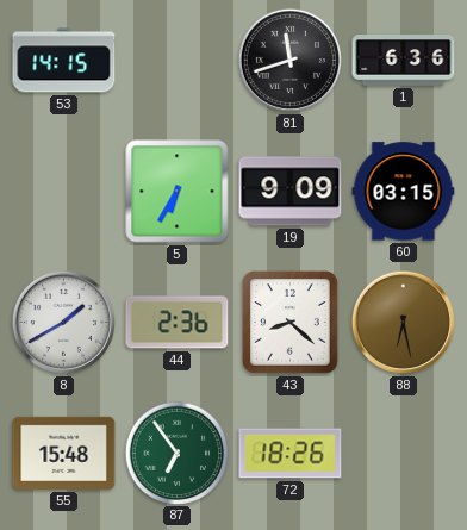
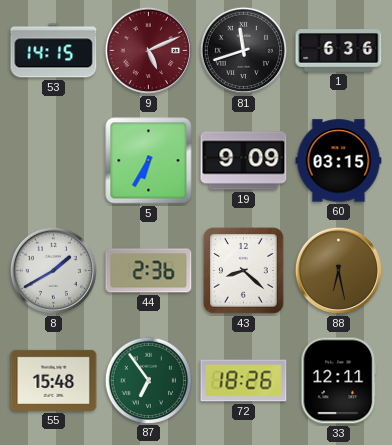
9: none -> 5:11
33: none -> 12:11
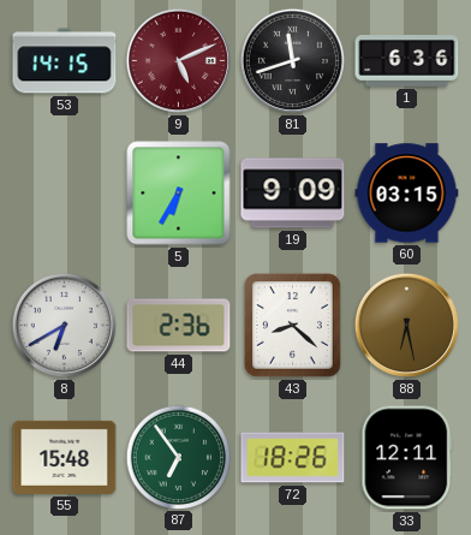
8: 1:40 -> 6:40
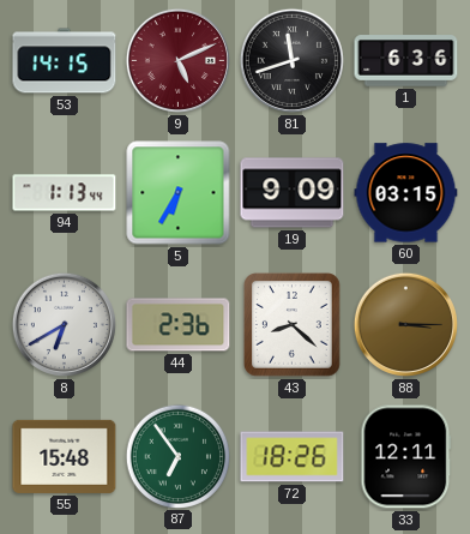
94: none -> 1:13
88: 6:28 -> 3:15
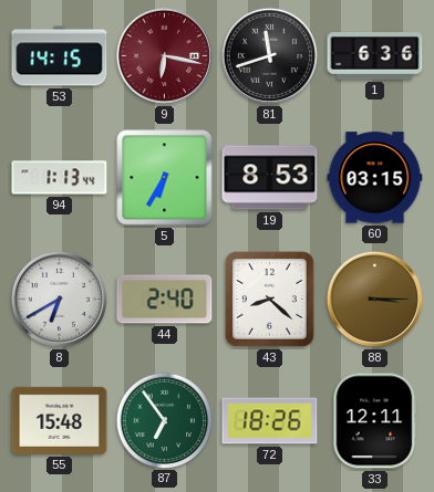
9: 5:11 -> 6:17
19: 9:09 -> 8:53
44: 2:36 -> 2:40
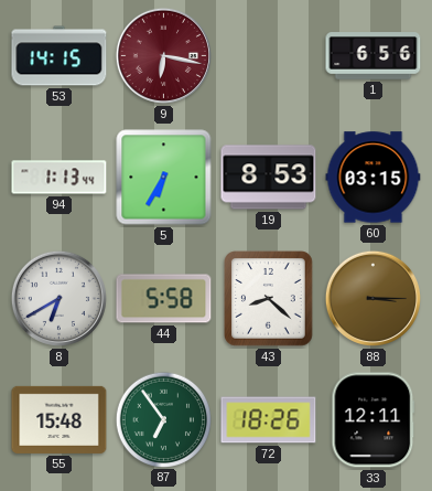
81: 11:42 -> none
1: 6:36 -> 6:56
44: 2:40 -> 5:58
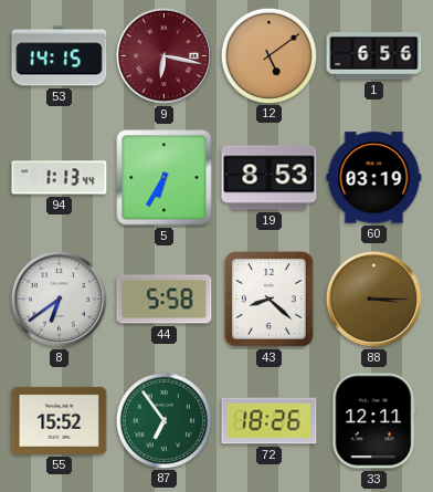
12: none -> 5:09
60: 03:15 -> 03:19
8: 6:40 -> 6:39
55: 15:48 -> 15:52
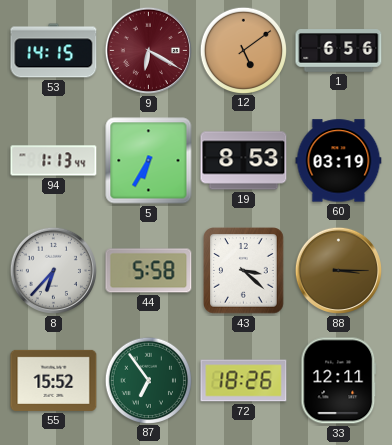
9: 6:17 -> 6:20
8: 6:39 -> 6:37
43: 8:22 -> 3:22
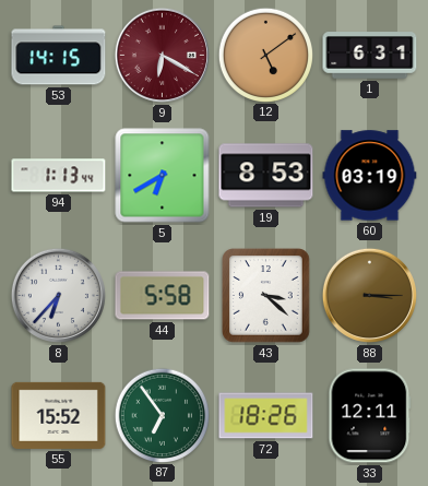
1: 6:56 -> 6:31
5: 6:35 -> 6:40
